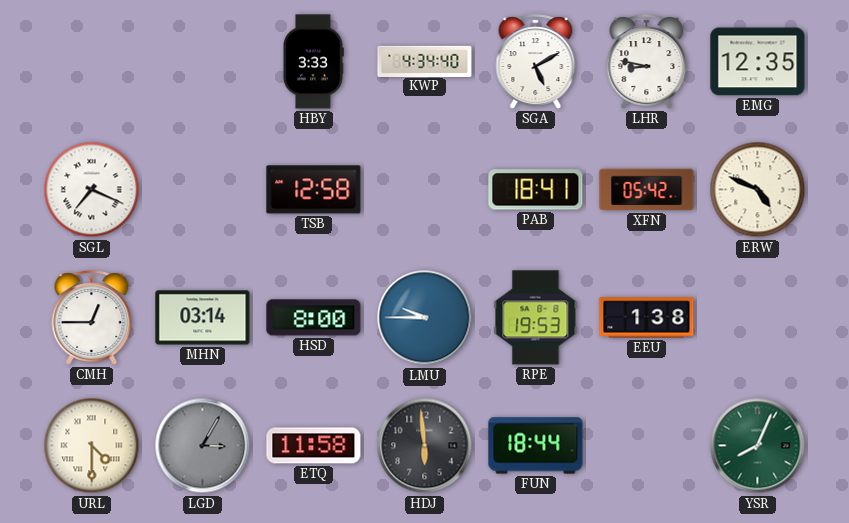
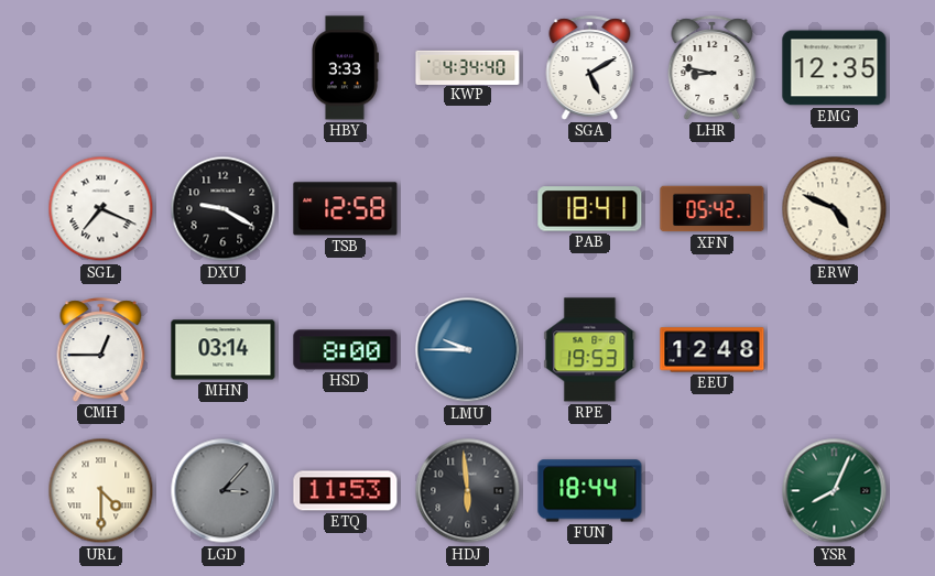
DXU: none -> 9:20
EEU: 1:38 -> 12:48
LGD: 3:05 -> 3:07
ETQ: 11:58 -> 11:53
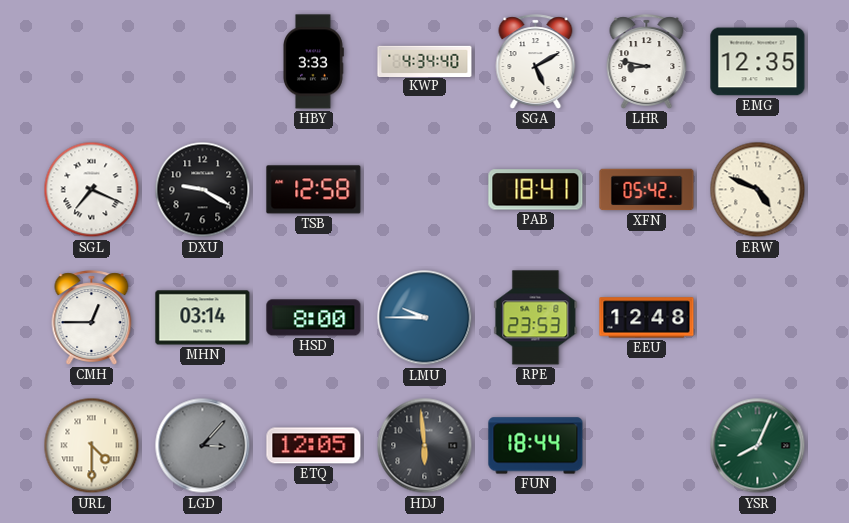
RPE: 19:53 -> 23:53
ETQ: 11:53 -> 12:05
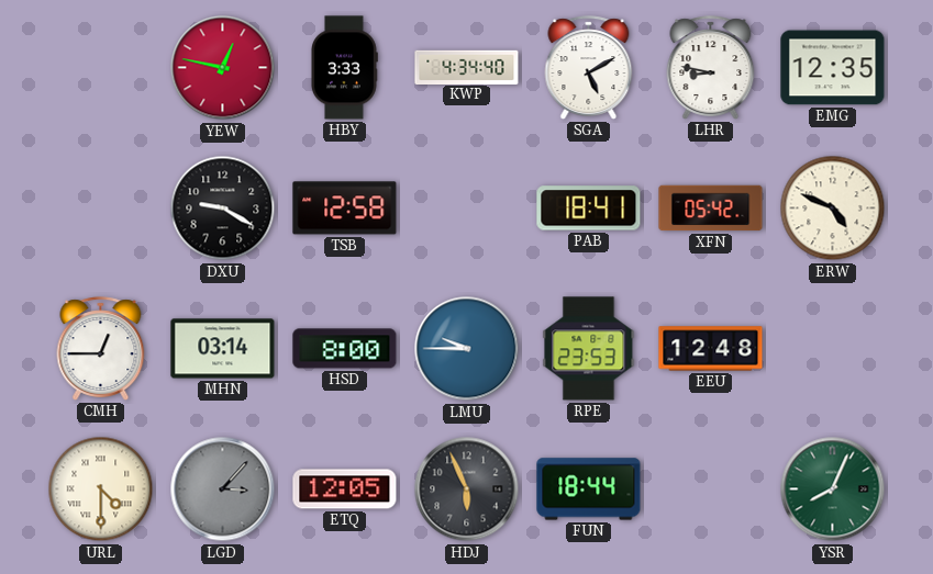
YEW: none -> 12:47
SGL: 7:19 -> none
HDJ: 5:59 -> 5:56
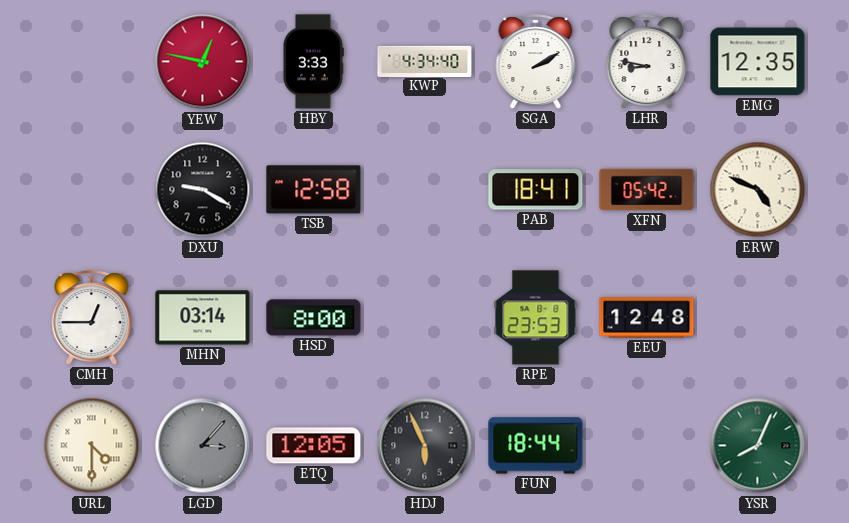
SGA: 5:10 -> 2:10
LMU: 9:45 -> none
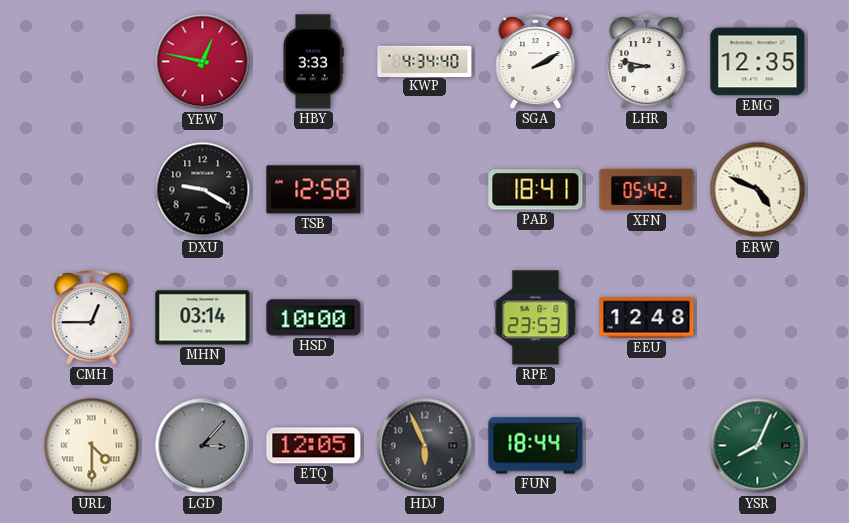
HSD: 8:00 -> 10:00
